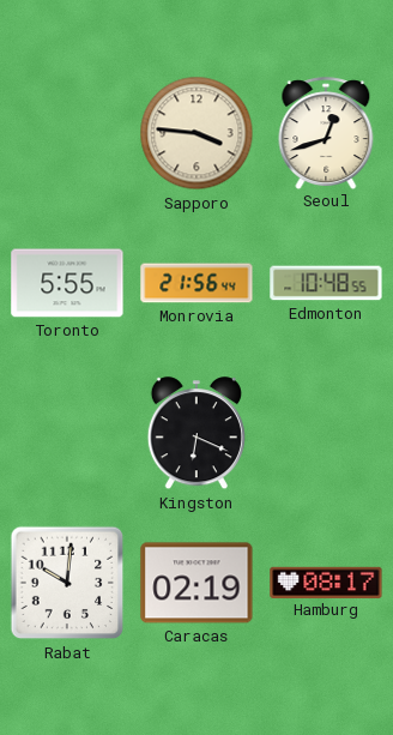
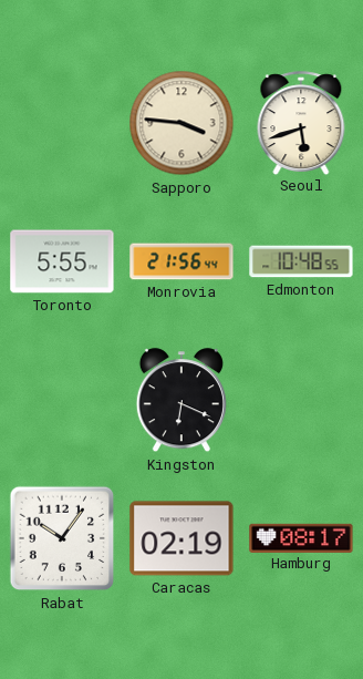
Seoul: 12:42 -> 5:42
Rabat: 10:01 -> 10:06
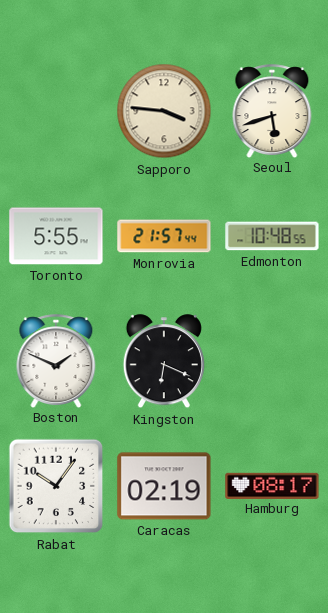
Monrovia: 21:56 -> 21:57
Boston: none -> 1:49
